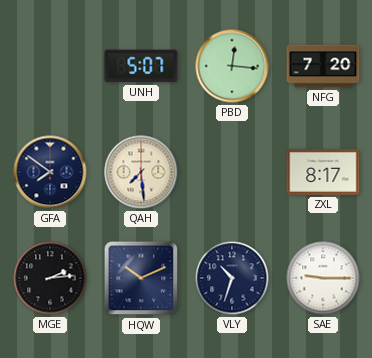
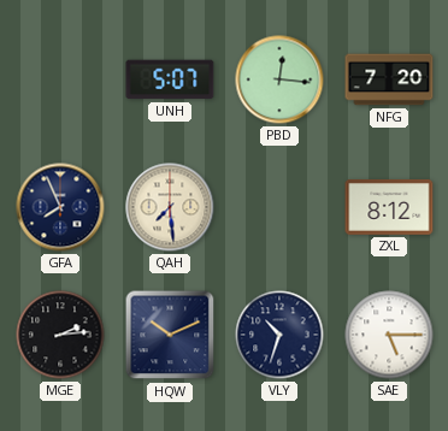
GFA: 7:51 -> 7:56
ZXL: 8:17 -> 8:12
SAE: 9:15 -> 5:15
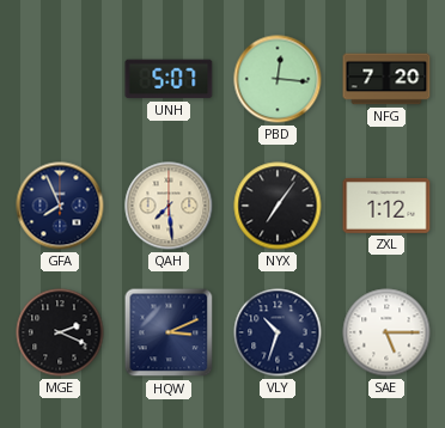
NYX: none -> 7:06
ZXL: 8:12 -> 1:12
MGE: 2:14 -> 2:19
HQW: 10:11 -> 3:11
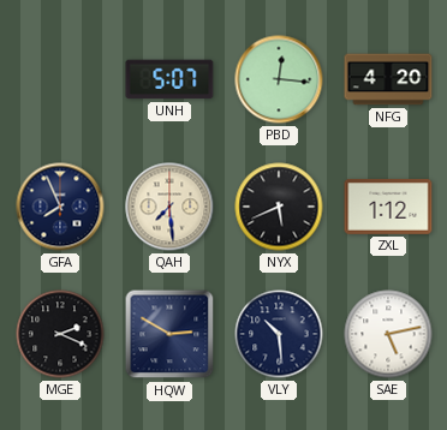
NFG: 7:20 -> 4:20
NYX: 7:06 -> 5:41
HQW: 3:11 -> 2:50
VLY: 10:33 -> 10:29
SAE: 5:15 -> 5:13
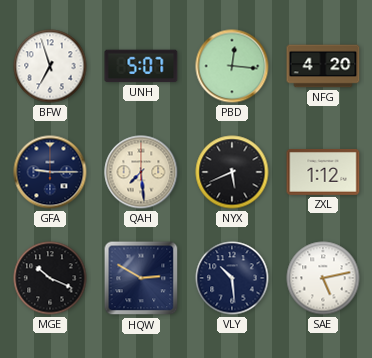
BFW: none -> 6:57
GFA: 7:56 -> 9:15
MGE: 2:19 -> 10:19
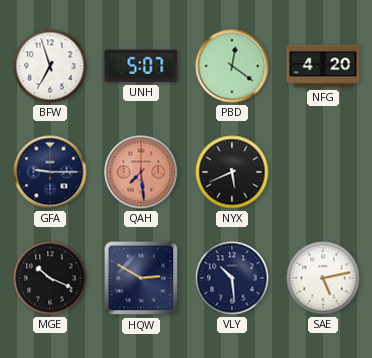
PBD: 12:16 -> 12:21
QAH dial: cream -> salmon
ZXL: 1:12 -> none
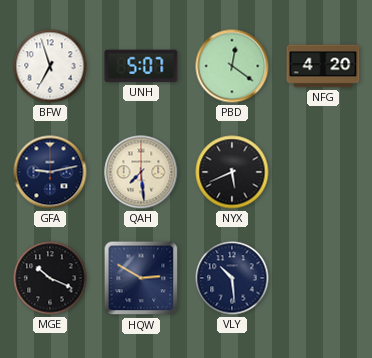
GFA: 9:15 -> 9:13
QAH dial: salmon -> cream
SAE: 5:13 -> none
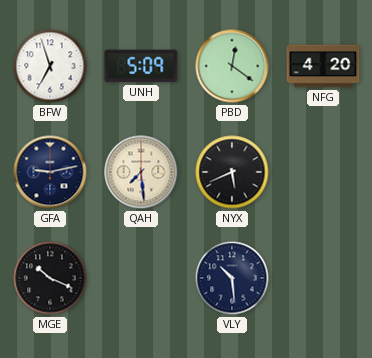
UNH: 5:07 -> 5:09
HQW: 2:50 -> none
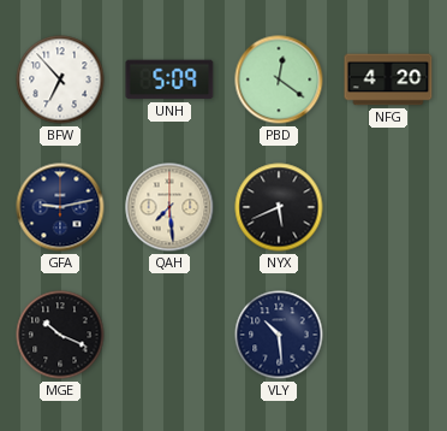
BFW: 6:57 -> 6:53
